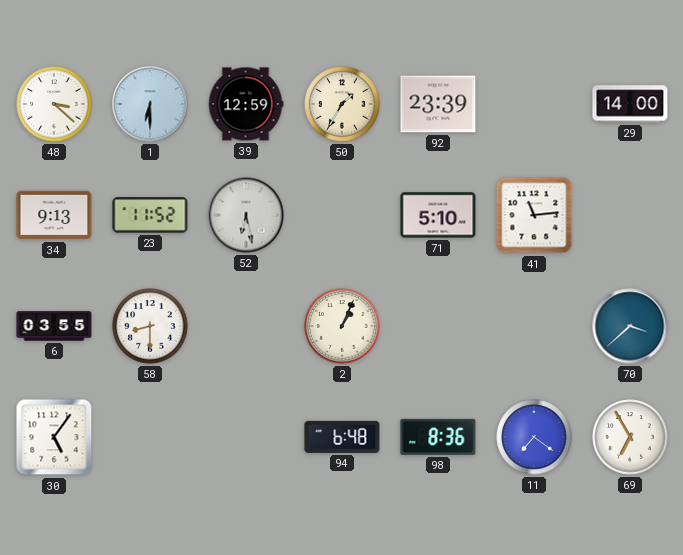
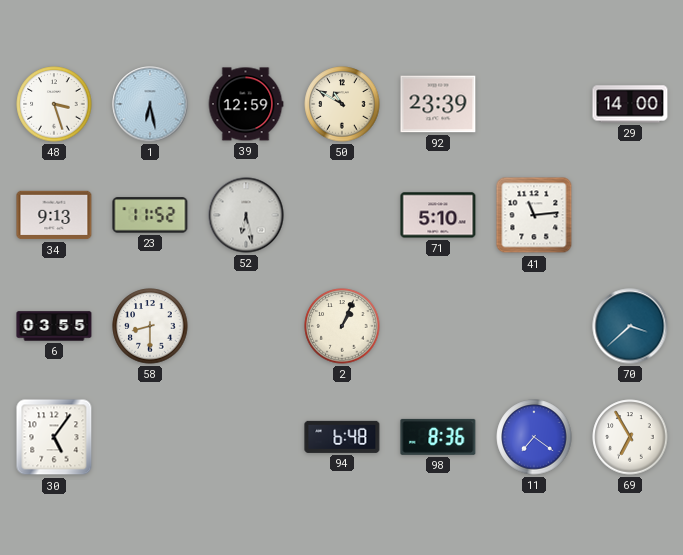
48: 3:22 -> 3:27
1: 6:30 -> 6:28
50: 1:35 -> 10:50
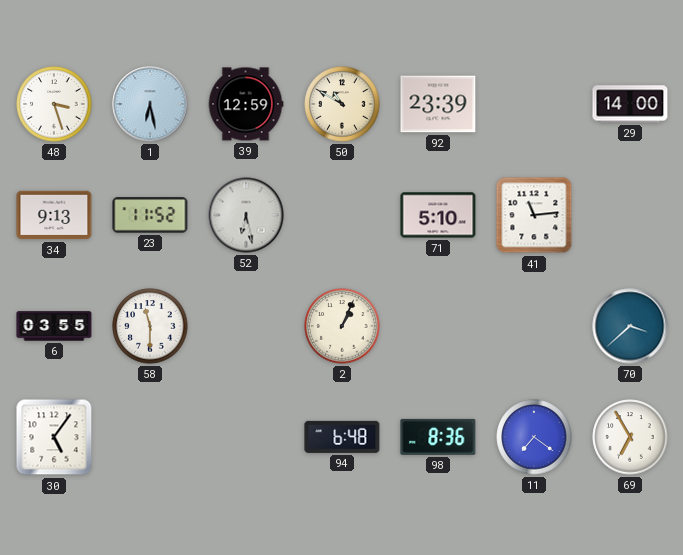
58: 8:30 -> 11:30
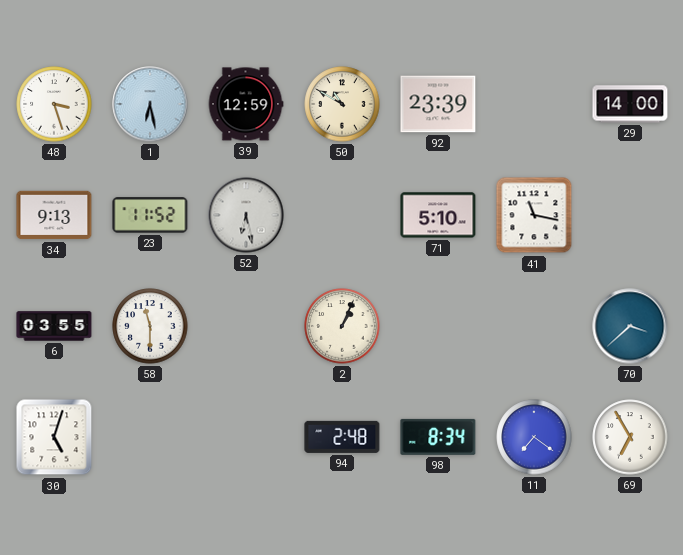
41: 11:14 -> 11:17
30: 5:06 -> 5:03
94: 6:48 -> 2:48
98: 8:36 -> 8:34
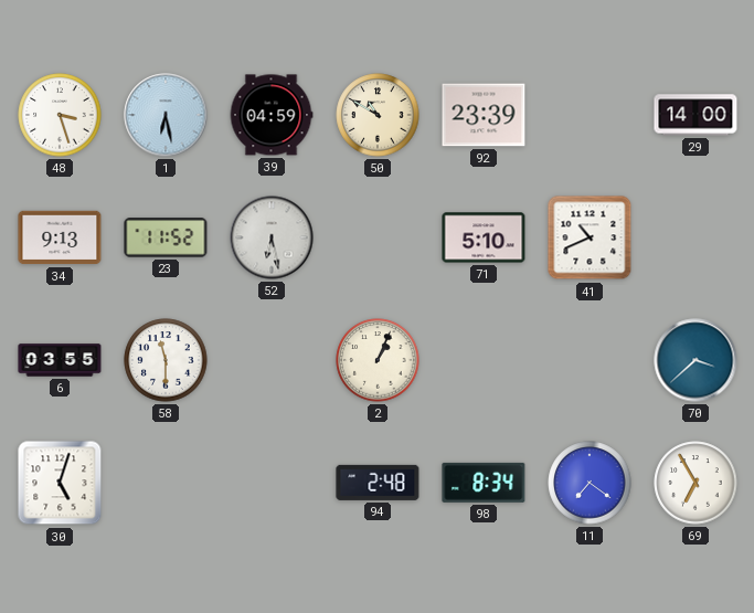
39: 12:59 -> 04:59
41: 11:17 -> 10:41
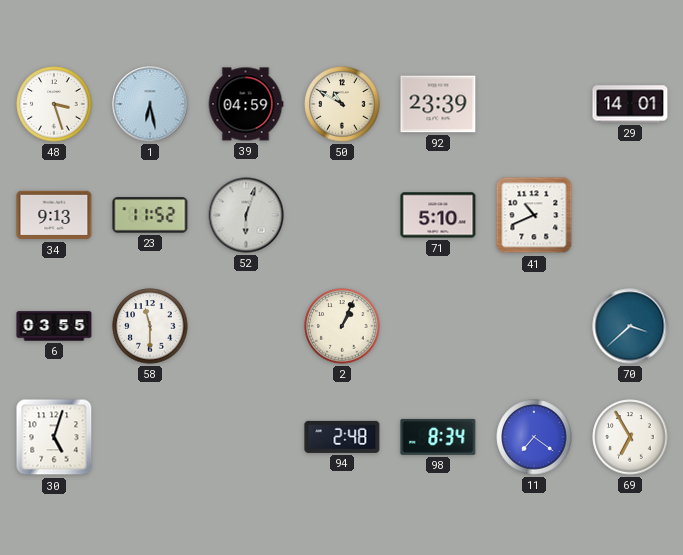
29: 14:00 -> 14:01
52: 6:28 -> 6:03
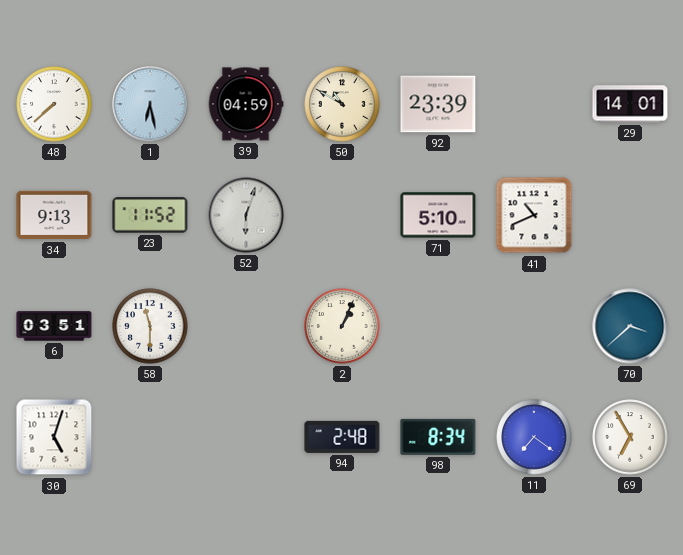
48: 3:27 -> 7:38
6: 03:55 -> 03:51
